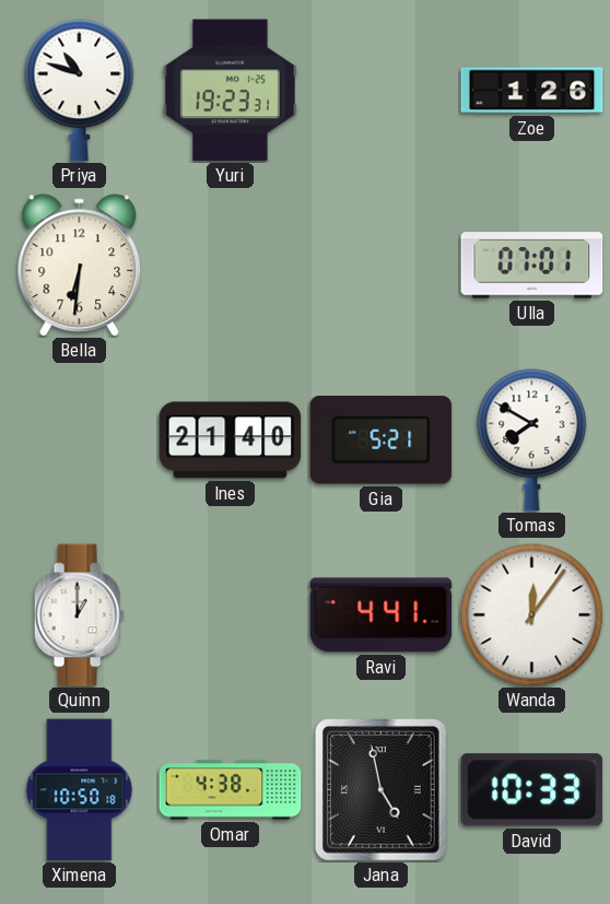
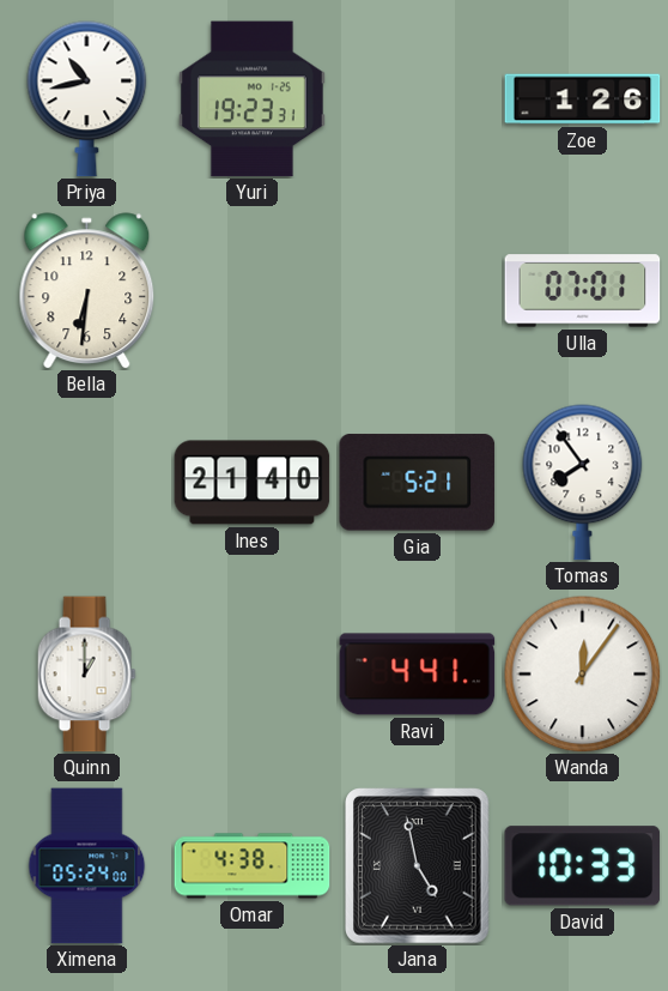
Priya: 10:48 -> 10:43
Tomas: 7:50 -> 7:54
Ximena: 10:50 -> 05:24
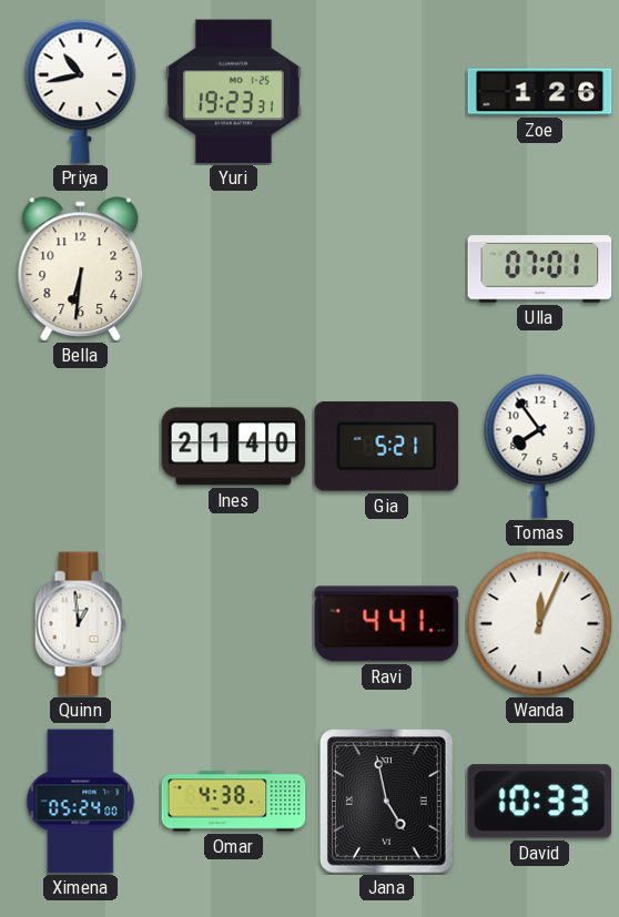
Quinn: 1:00 -> 12:59
Wanda: 12:06 -> 12:04
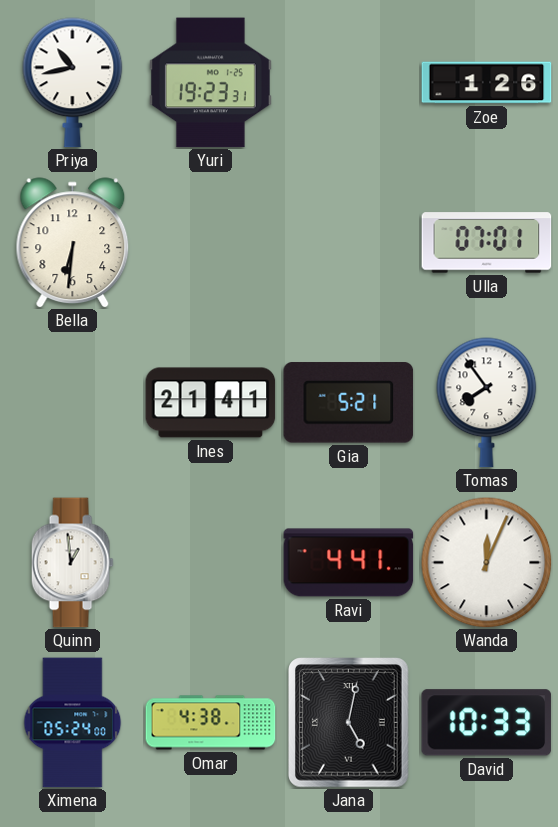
Ines: 21:40 -> 21:41
Jana: 4:58 -> 5:02
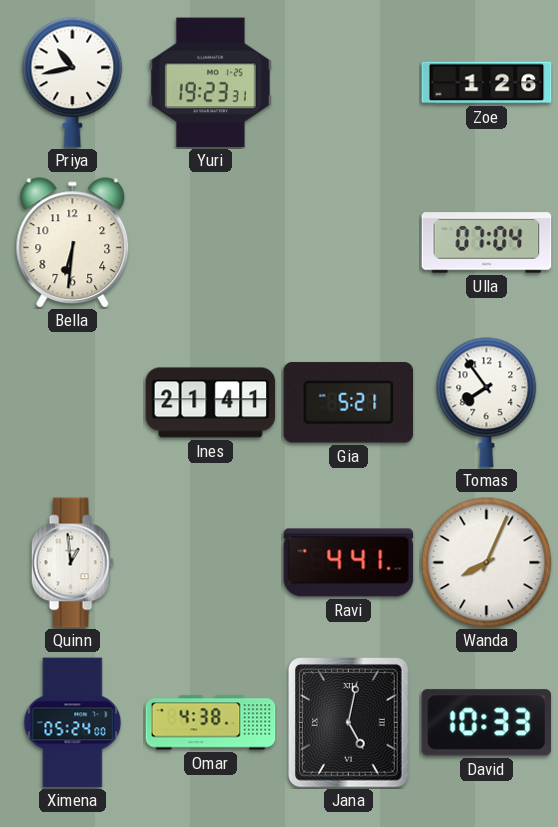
Ulla: 07:01 -> 07:04
Wanda: 12:04 -> 8:04
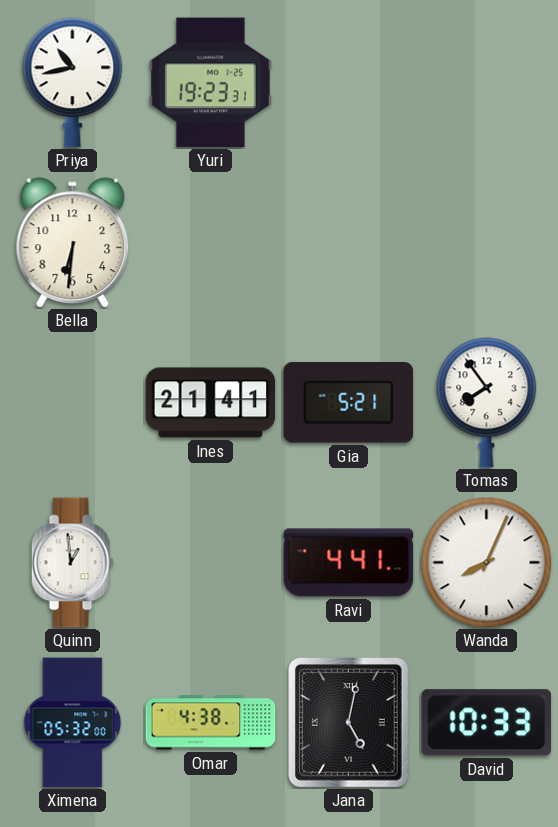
Zoe: 1:26 -> none
Ulla: 07:04 -> none
Ximena: 05:24 -> 05:32
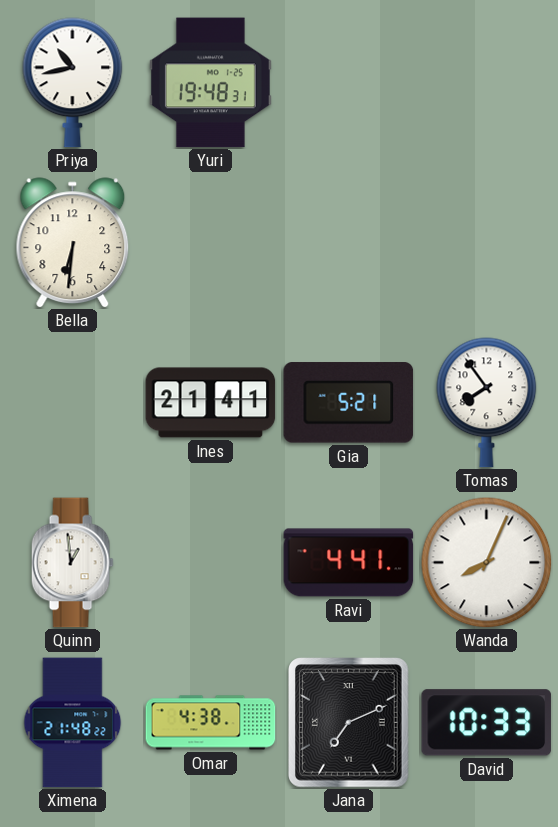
Yuri: 19:23 -> 19:48
Ximena: 05:32 -> 21:48
Jana: 5:02 -> 7:11
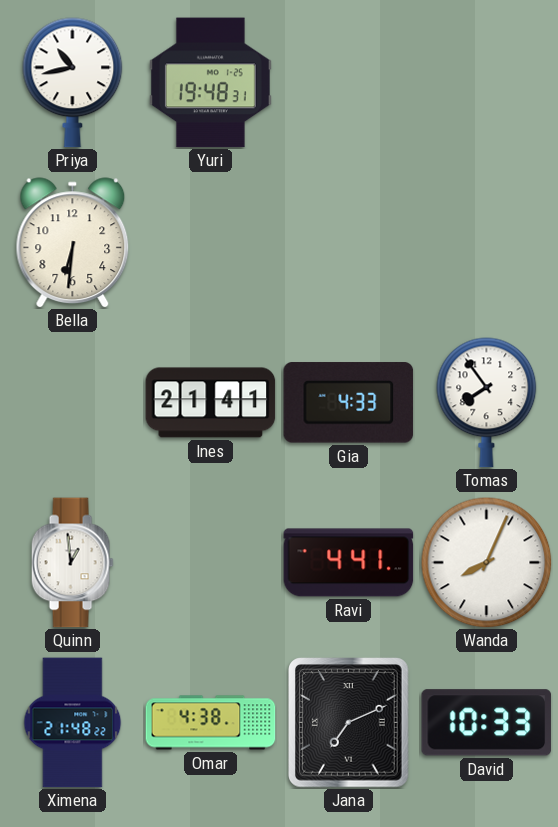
Gia: 5:21 -> 4:33
